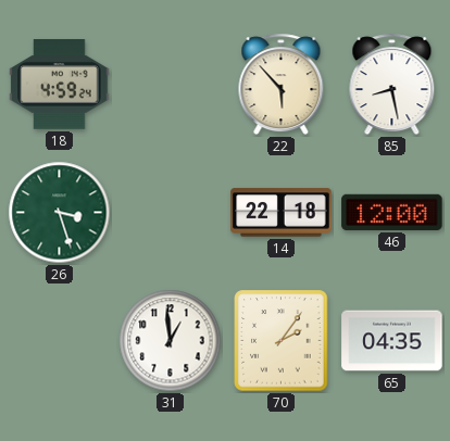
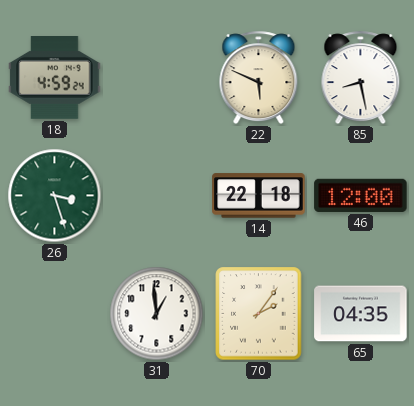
22: 5:53 -> 5:49
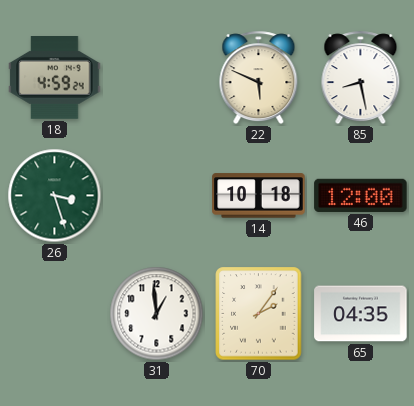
14: 22:18 -> 10:18
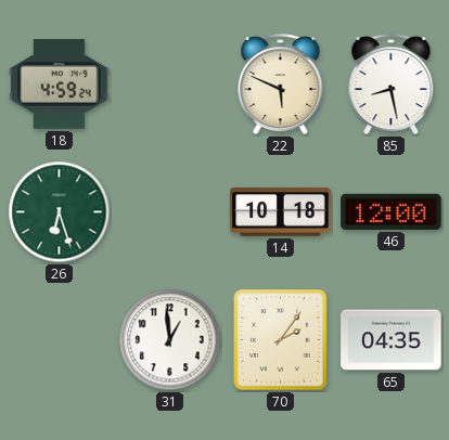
26: 3:27 -> 6:27
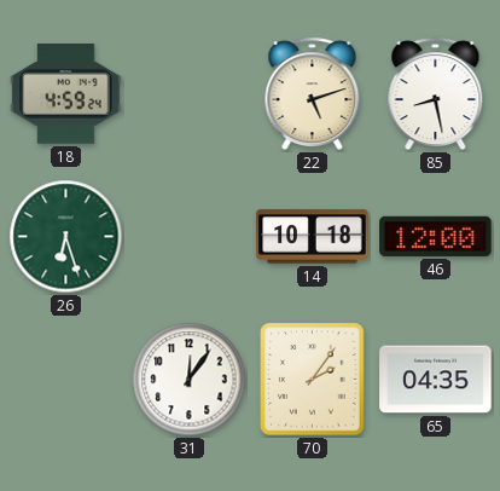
22: 5:49 -> 5:12
31: 12:59 -> 12:06
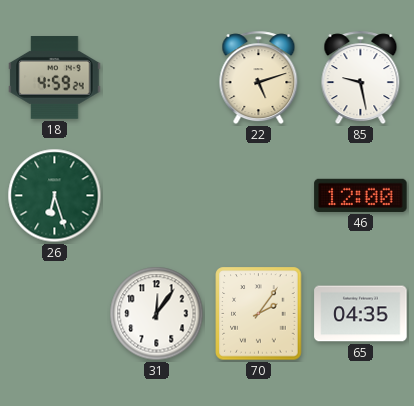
85: 8:28 -> 9:28
14: 10:18 -> none
